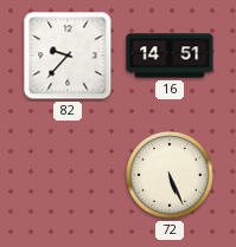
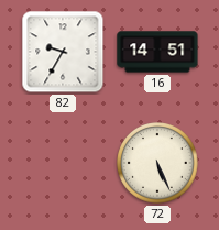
82: 9:37 -> 9:35
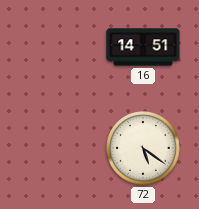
82: 9:35 -> none
72: 5:26 -> 5:21
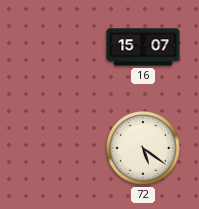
16: 14:51 -> 15:07
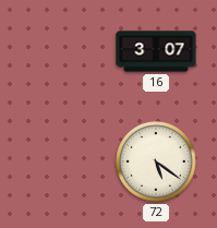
16: 15:07 -> 3:07
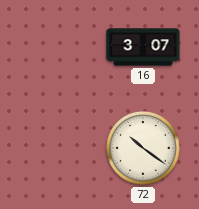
72: 5:21 -> 10:21
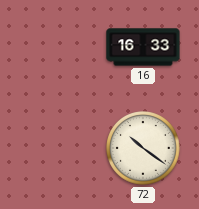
16: 3:07 -> 16:33
